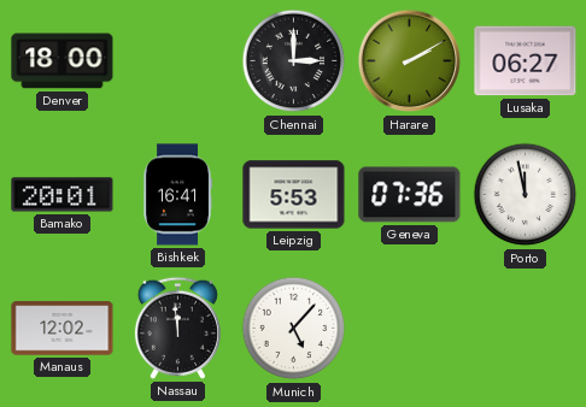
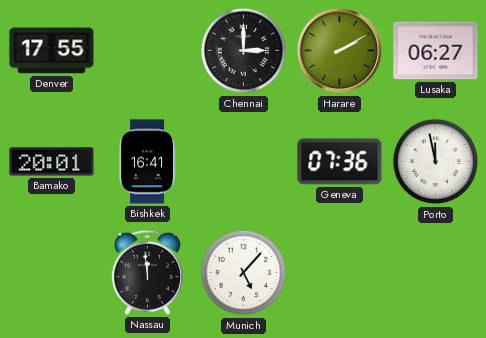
Denver: 18:00 -> 17:55
Leipzig: 5:53 -> none
Manaus: 12:02 -> none
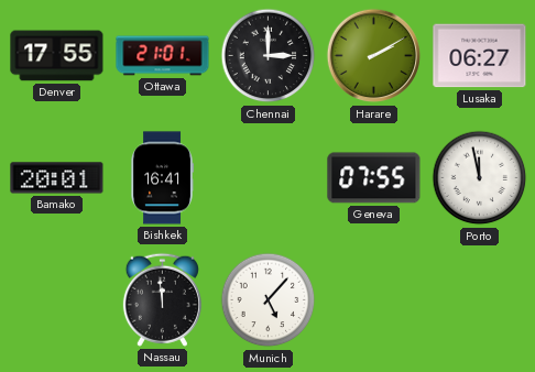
Ottawa: none -> 21:01
Geneva: 07:36 -> 07:55
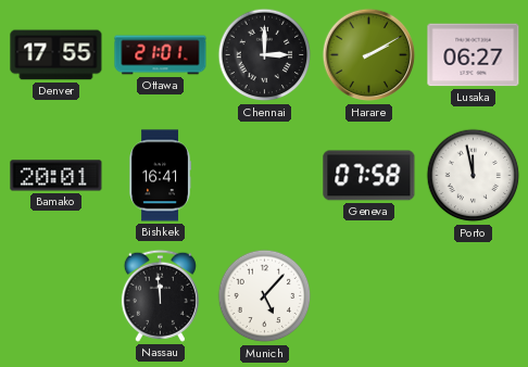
Geneva: 07:55 -> 07:58
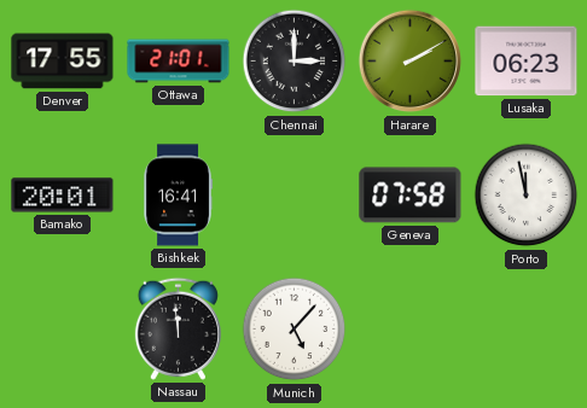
Lusaka: 06:27 -> 06:23
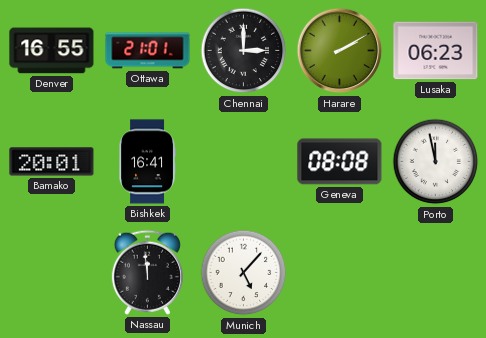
Denver: 17:55 -> 16:55
Geneva: 07:58 -> 08:08
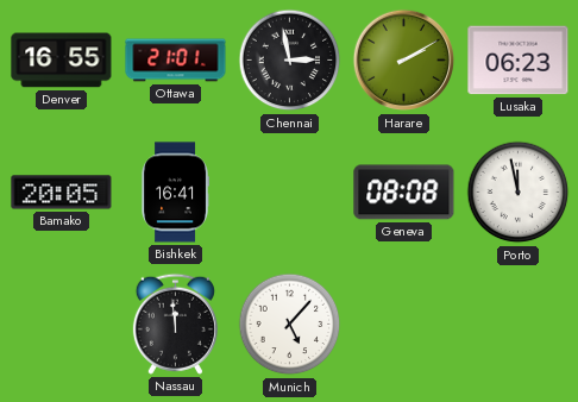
Chennai: 3:00 -> 2:58
Bamako: 20:01 -> 20:05
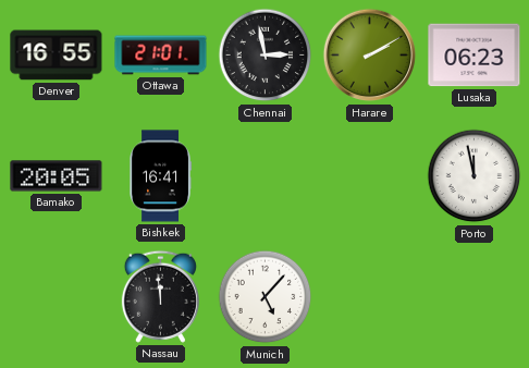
Geneva: 08:08 -> none
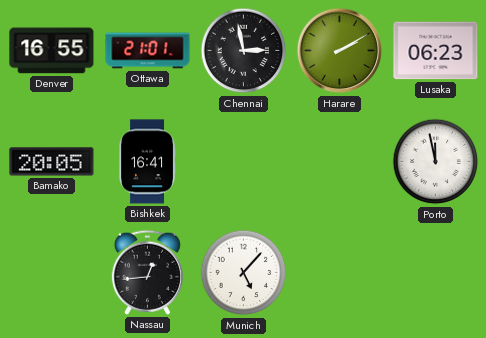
Nassau: 11:59 -> 12:44
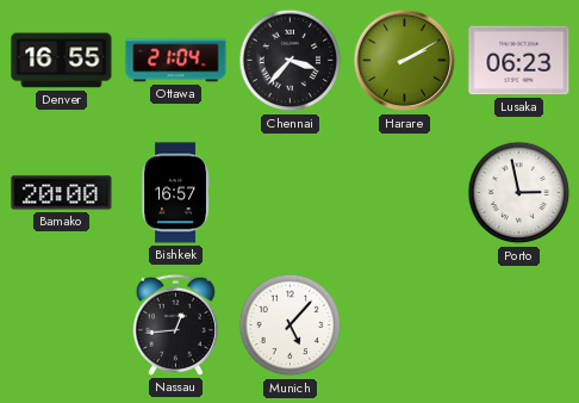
Ottawa: 21:01 -> 21:04
Chennai: 2:58 -> 3:37
Bamako: 20:05 -> 20:00
Bishkek: 16:41 -> 16:57
Porto: 11:58 -> 2:58
